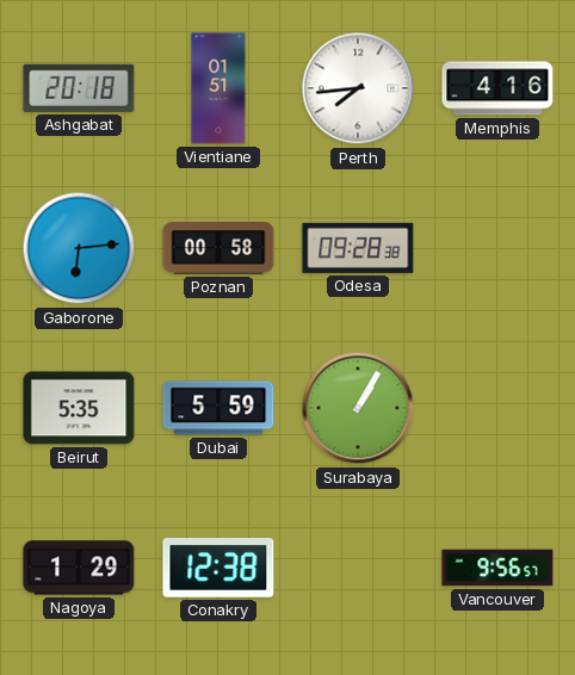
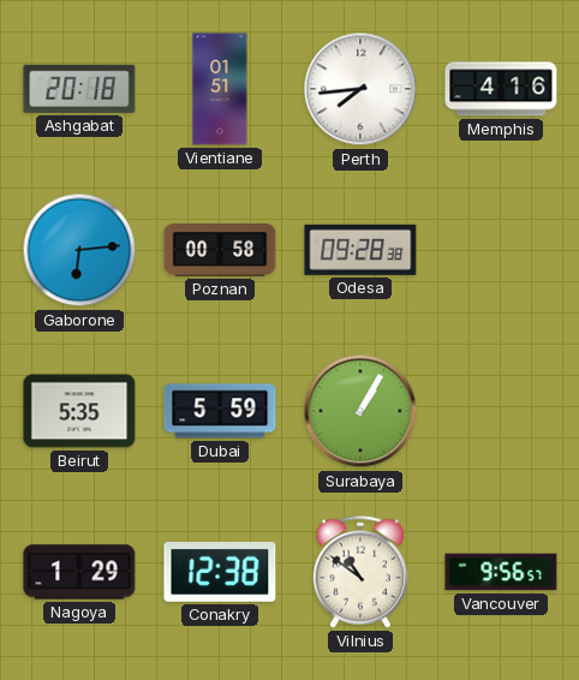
Vilnius: none -> 10:51
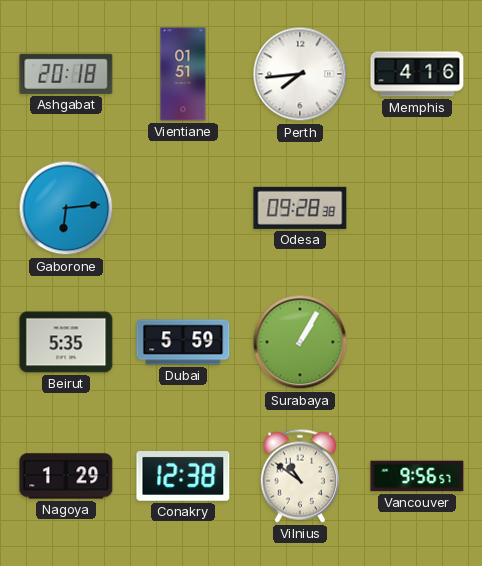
Poznan: 00:58 -> none
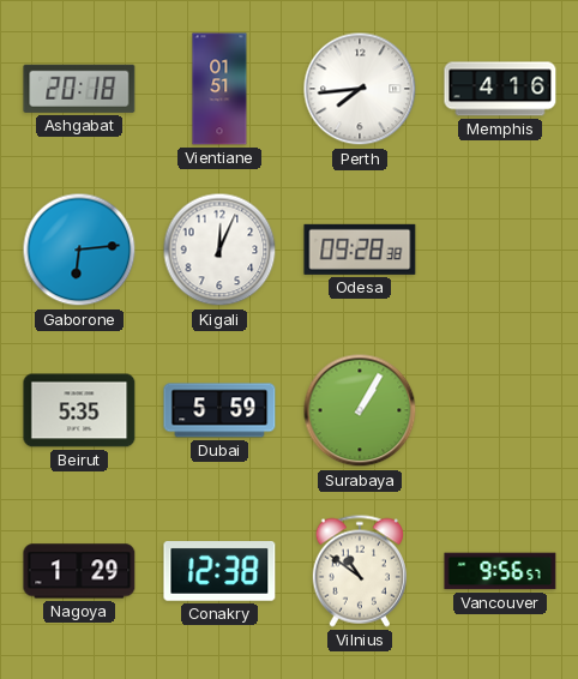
Kigali: none -> 12:04
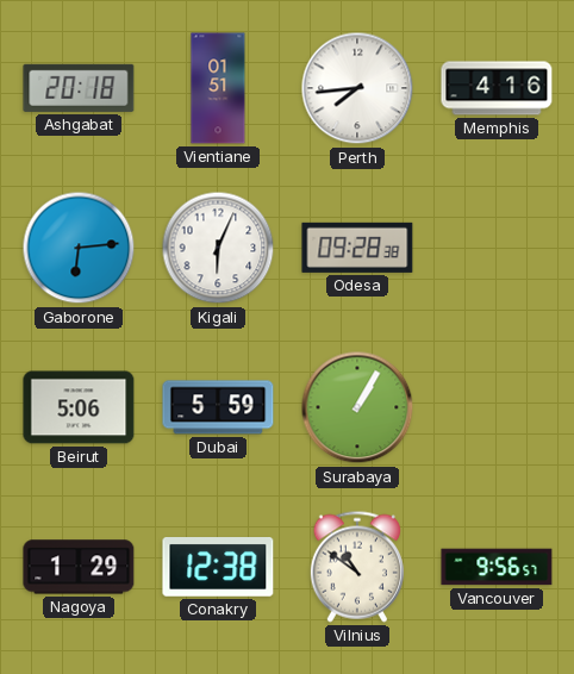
Kigali: 12:04 -> 6:04
Beirut: 5:35 -> 5:06
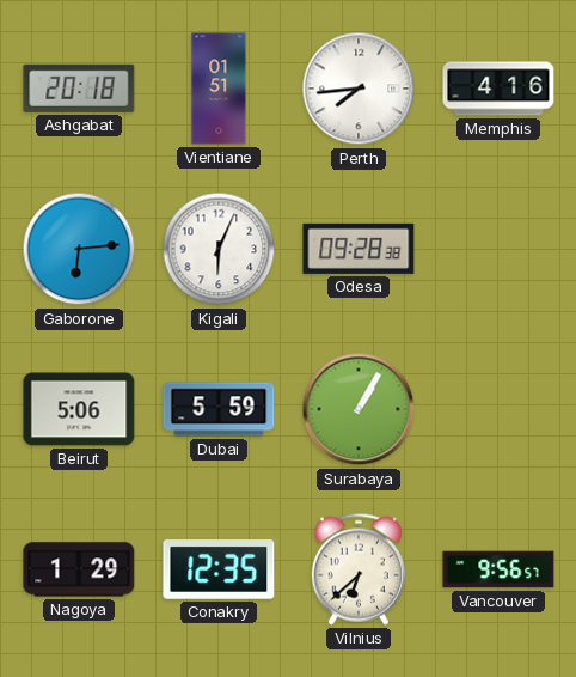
Conakry: 12:38 -> 12:35
Vilnius: 10:51 -> 6:38
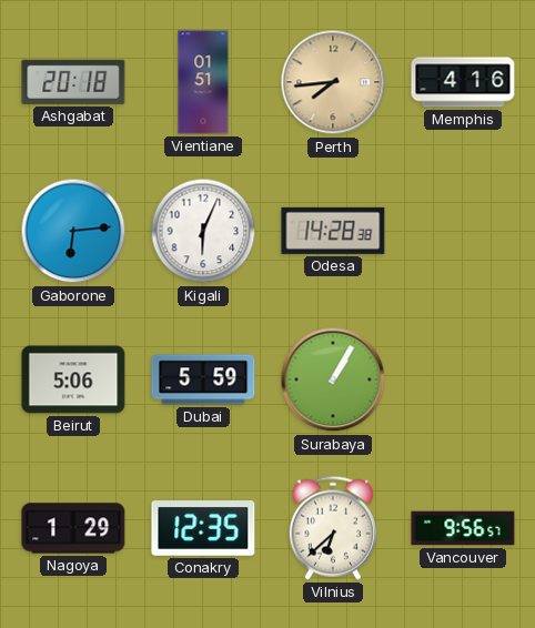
Perth dial: white -> champagne
Odesa: 09:28 -> 14:28
